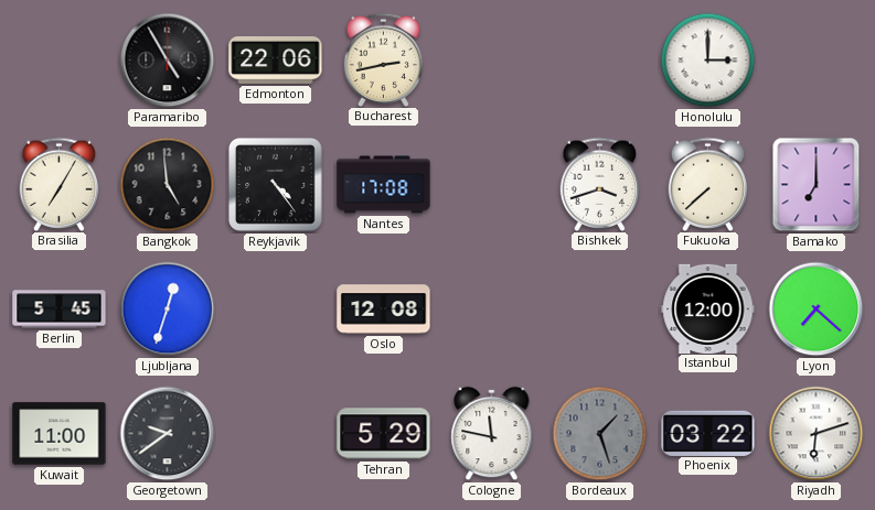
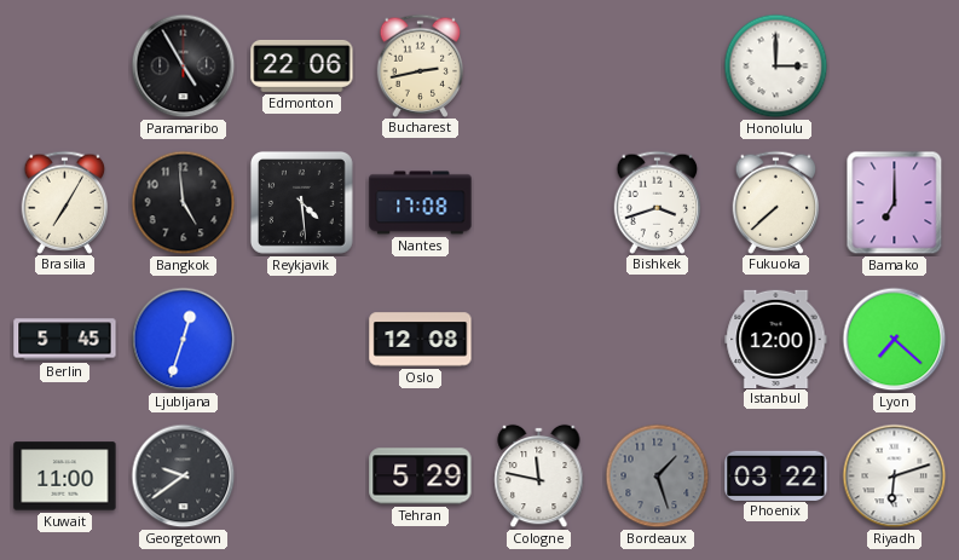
Reykjavik: 4:24 -> 4:29
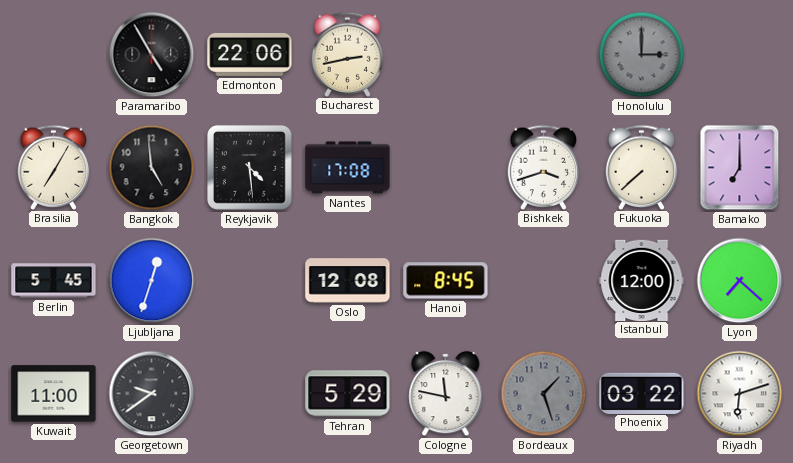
Honolulu dial: white -> grey
Hanoi: none -> 8:45
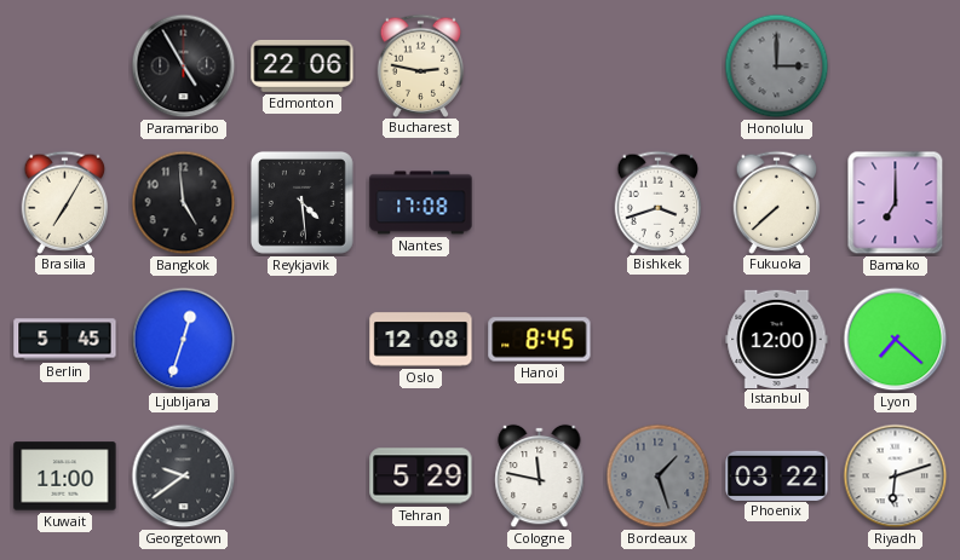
Bucharest: 2:43 -> 2:47
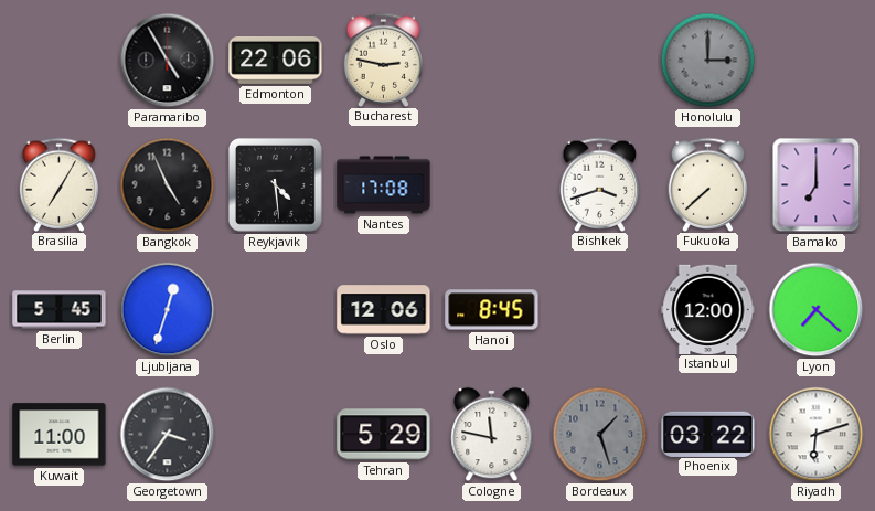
Bangkok: 4:59 -> 4:56
Oslo: 12:08 -> 12:06
Georgetown: 9:39 -> 3:36
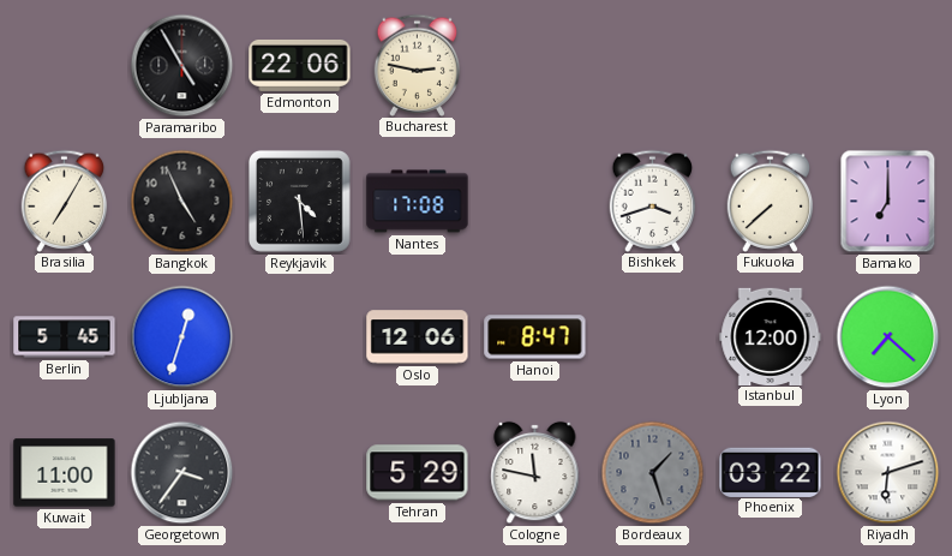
Honolulu: 3:00 -> none
Hanoi: 8:45 -> 8:47
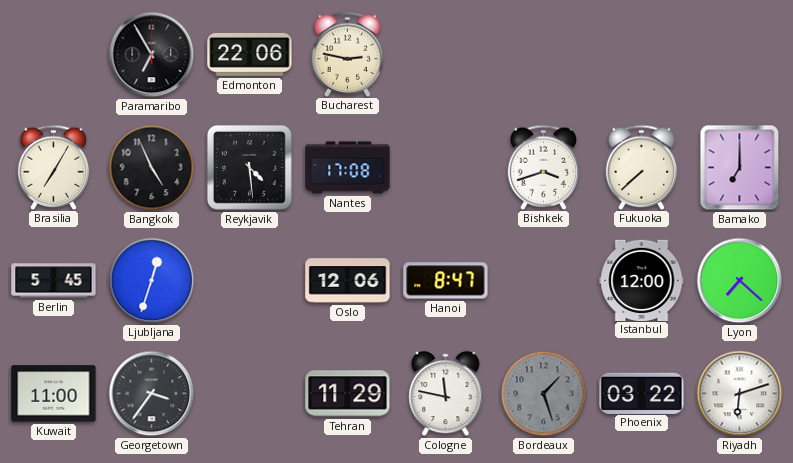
Paramaribo: 4:55 -> 6:55
Tehran: 5:29 -> 11:29
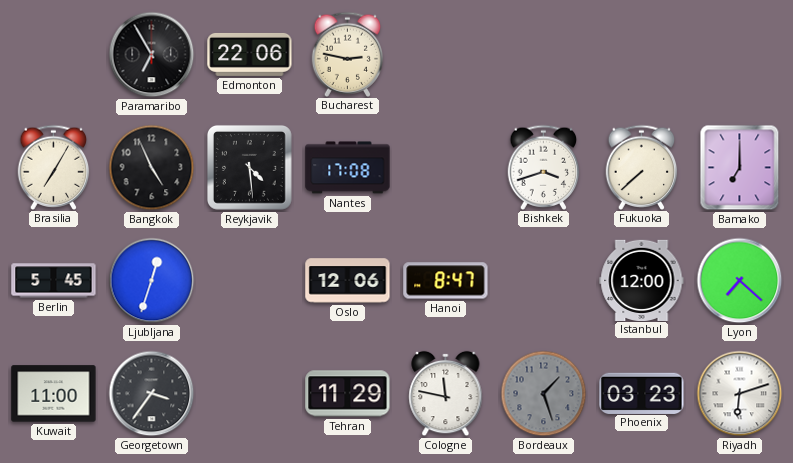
Phoenix: 03:22 -> 03:23
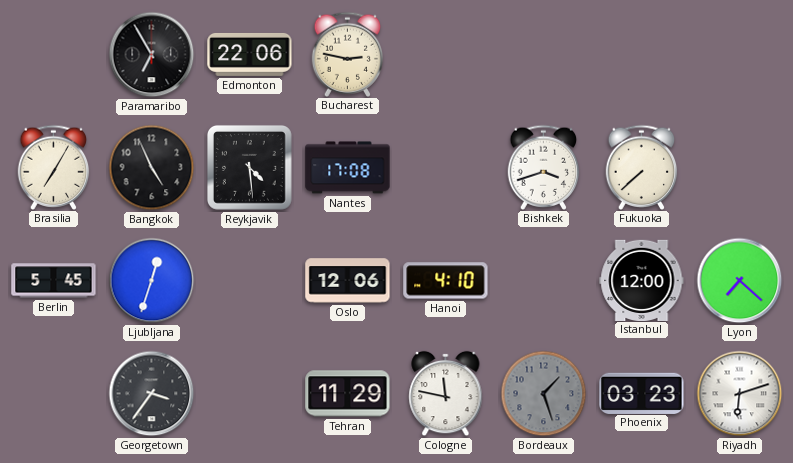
Bamako: 7:00 -> none
Hanoi: 8:47 -> 4:10
Kuwait: 11:00 -> none
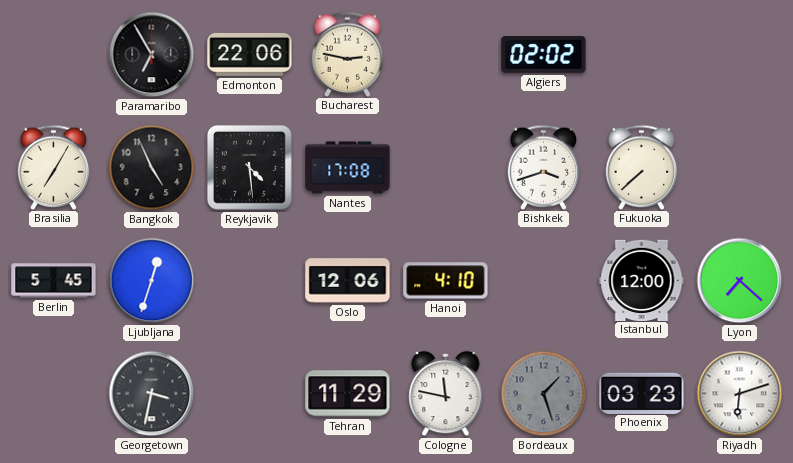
Algiers: none -> 02:02
Georgetown: 3:36 -> 3:32
